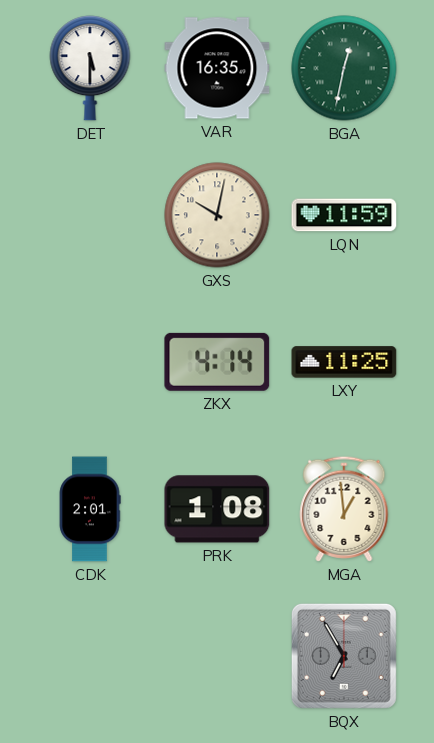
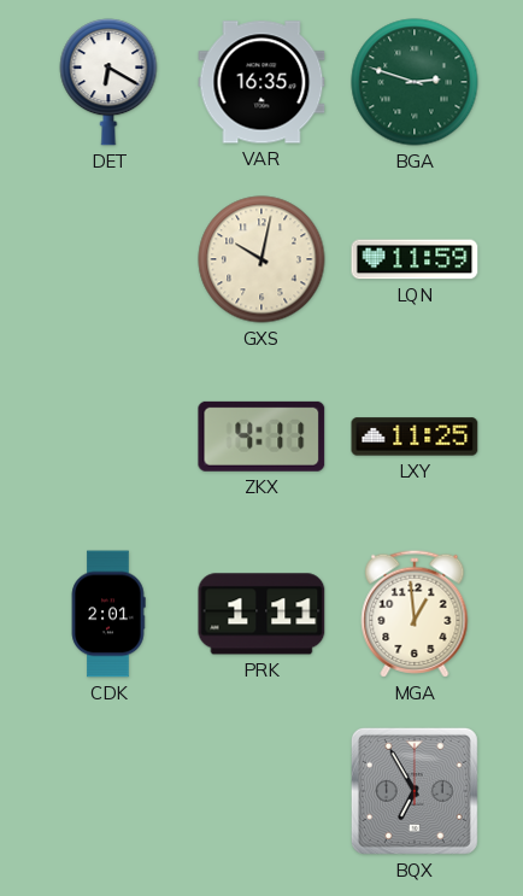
DET: 5:30 -> 6:20
BGA: 12:32 -> 2:48
ZKX: 4:14 -> 4:11
PRK: 1:08 -> 1:11
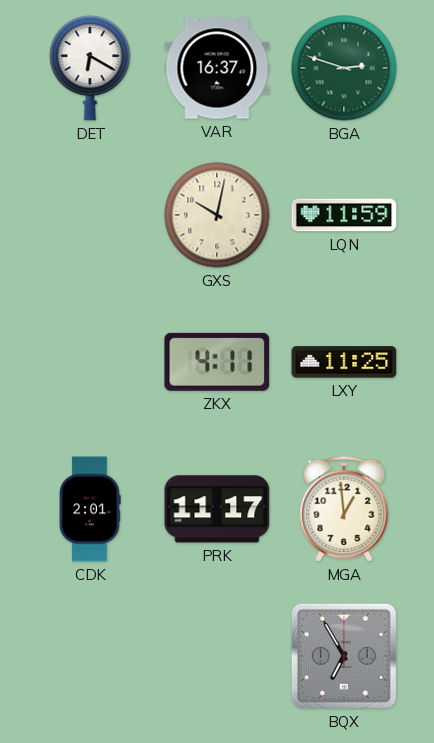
VAR: 16:35 -> 16:37
PRK: 1:11 -> 11:17
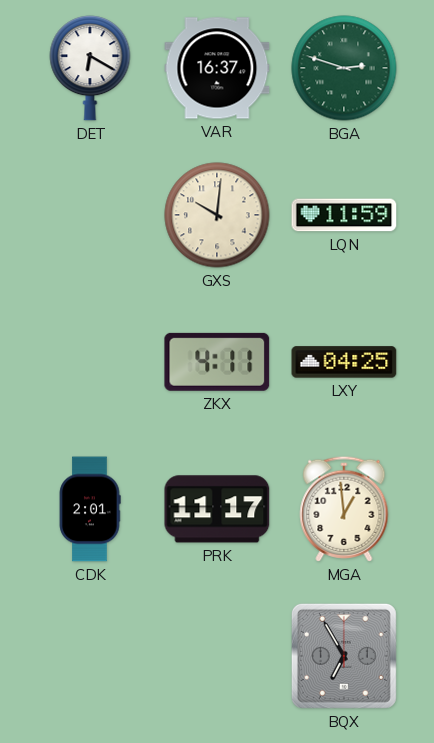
GXS: 10:02 -> 10:01
LXY: 11:25 -> 04:25
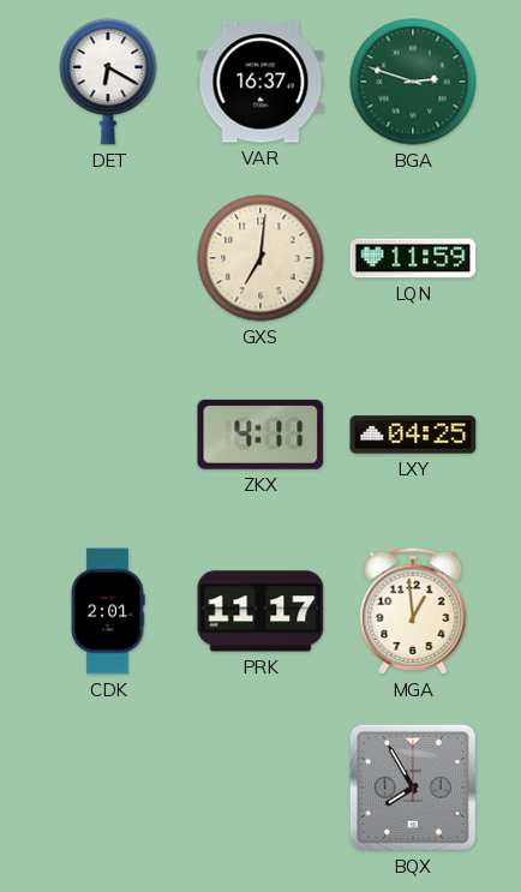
GXS: 10:01 -> 7:01
BQX: 6:55 -> 7:55
